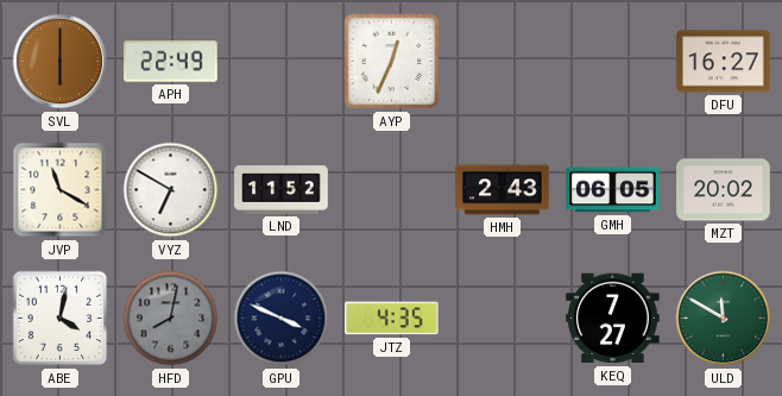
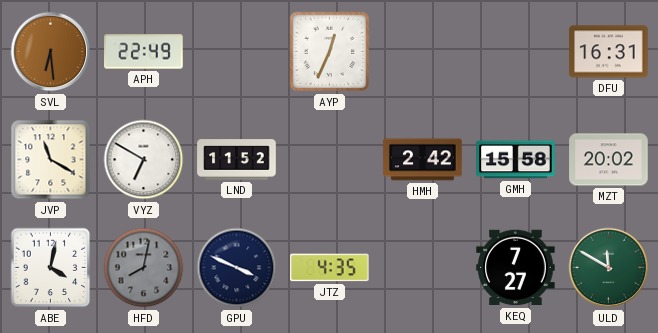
SVL: 6:00 -> 6:29
DFU: 16:27 -> 16:31
HMH: 2:43 -> 2:42
GMH: 06:05 -> 15:58
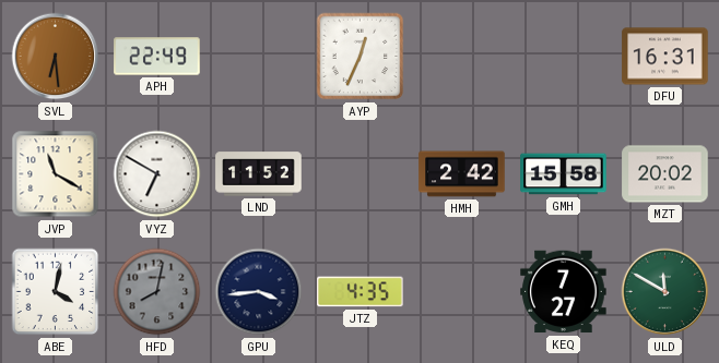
GPU: 3:49 -> 3:44
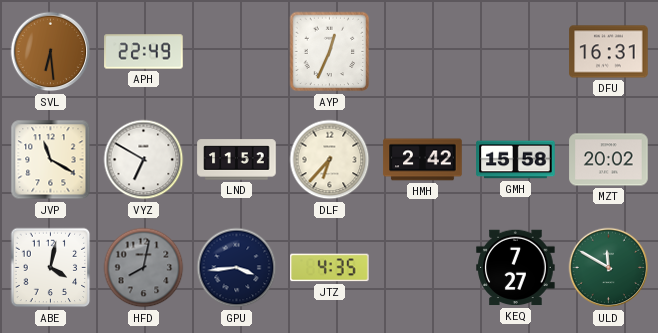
DLF: none -> 6:37
